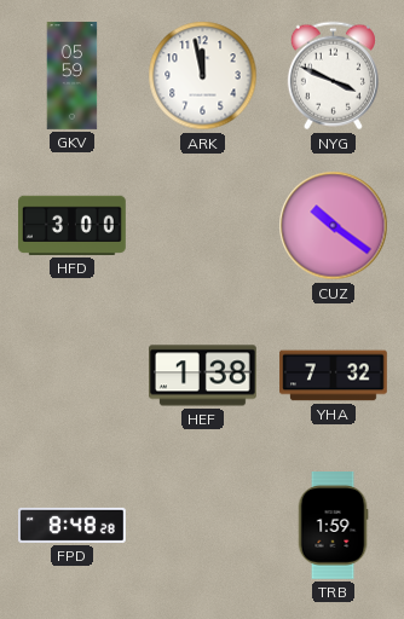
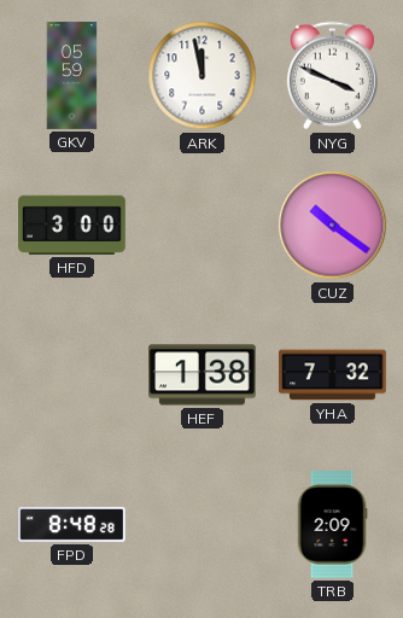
TRB: 1:59 -> 2:09
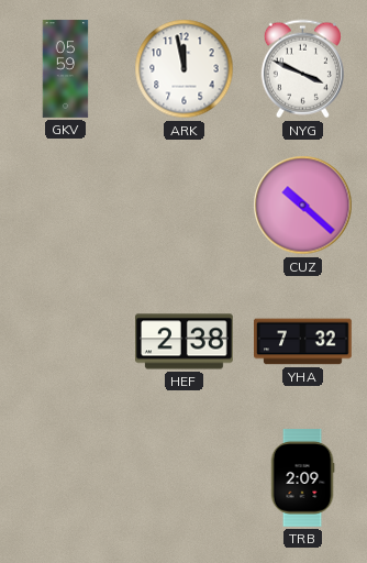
HFD: 3:00 -> none
CUZ: 10:21 -> 10:22
HEF: 1:38 -> 2:38
FPD: 8:48 -> none
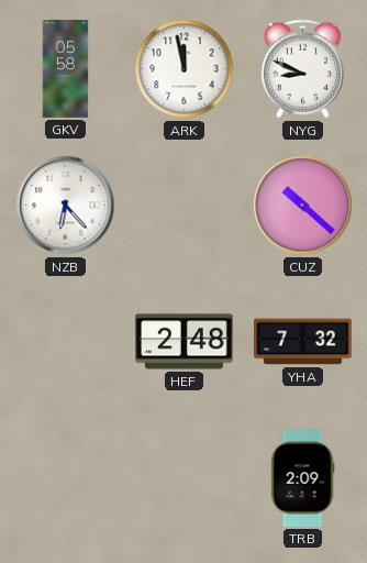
GKV: 05:59 -> 05:58
NYG: 3:49 -> 8:49
NZB: none -> 6:23
HEF: 2:38 -> 2:48
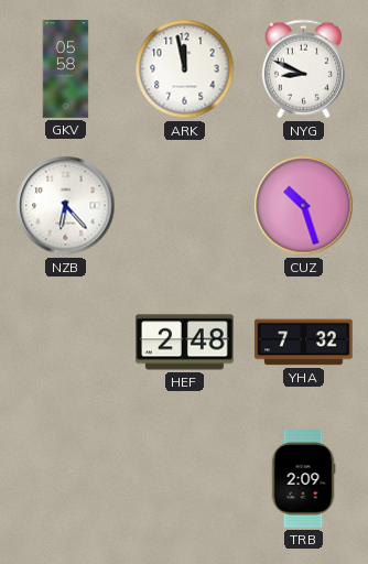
CUZ: 10:22 -> 10:27
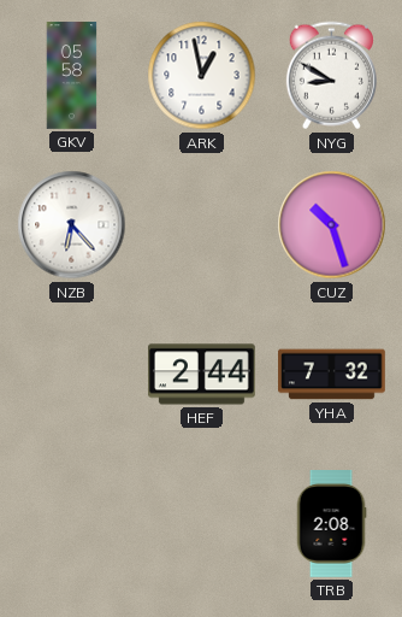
ARK: 11:58 -> 12:58
NYG: 8:49 -> 8:50
HEF: 2:48 -> 2:44
TRB: 2:09 -> 2:08
